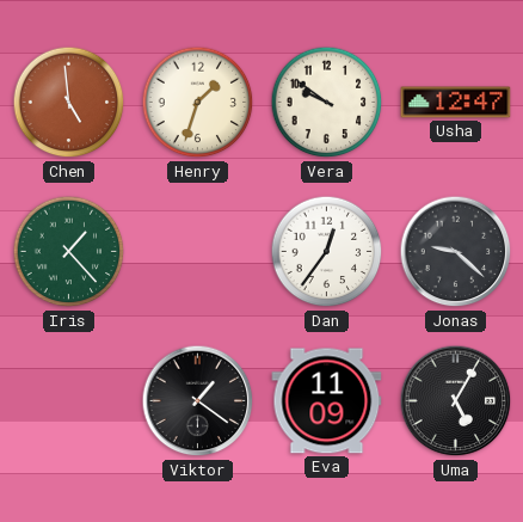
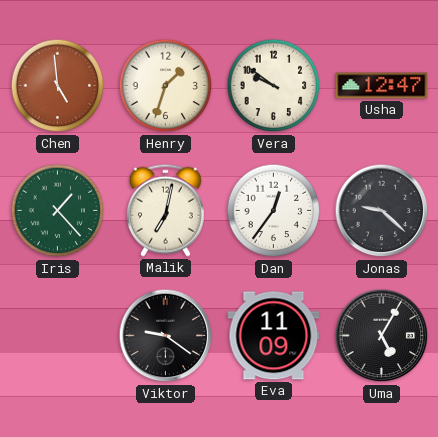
Malik: none -> 7:02
Viktor: 1:21 -> 9:21
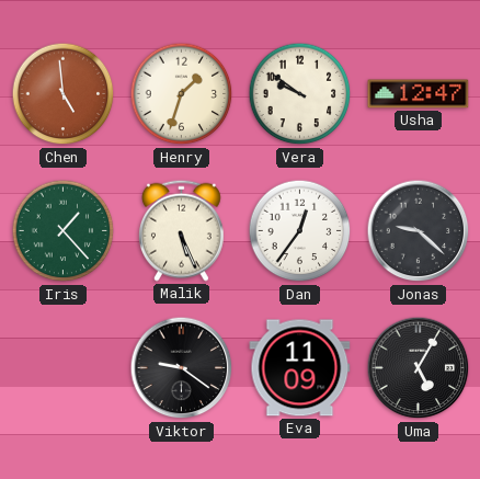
Malik: 7:02 -> 5:26
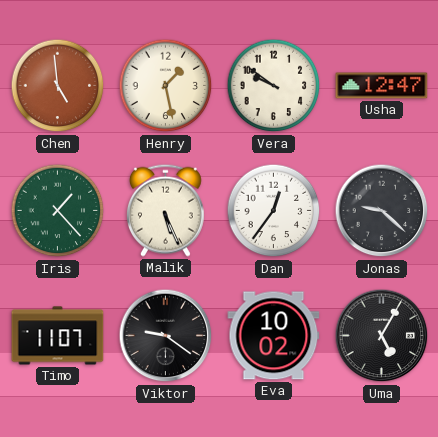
Henry: 1:33 -> 1:28
Timo: none -> 11:07
Eva: 11:09 -> 10:02
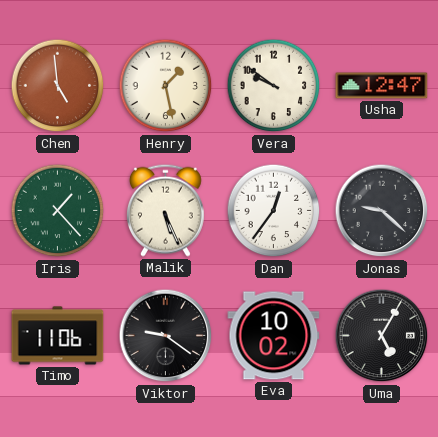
Timo: 11:07 -> 11:06
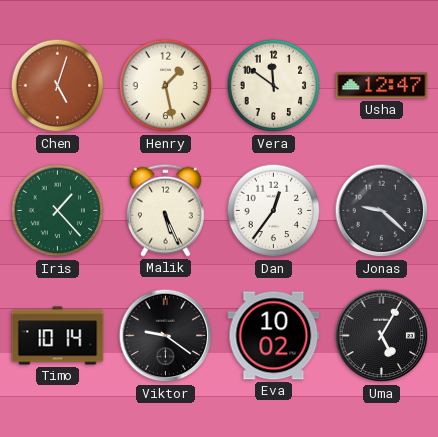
Chen: 4:59 -> 5:03
Vera: 9:51 -> 11:51
Timo: 11:06 -> 10:14
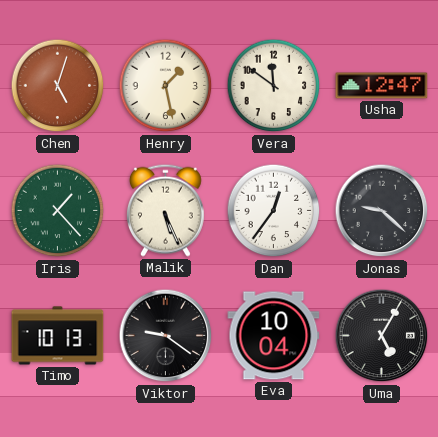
Timo: 10:14 -> 10:13
Eva: 10:02 -> 10:04
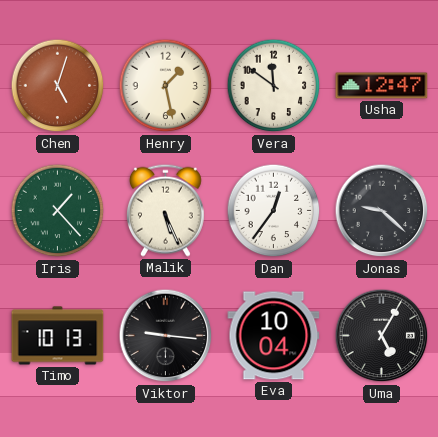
Viktor: 9:21 -> 9:16
